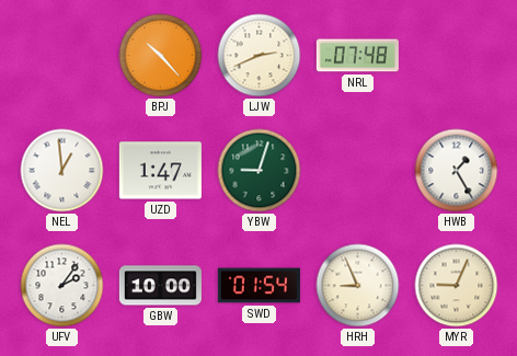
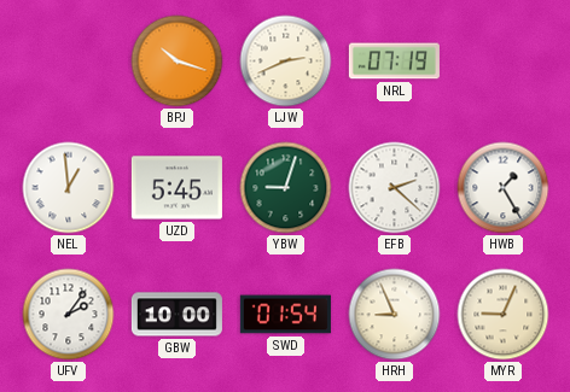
BPJ: 10:23 -> 10:18
NRL: 07:48 -> 07:19
UZD: 1:47 -> 5:45
EFB: none -> 2:22
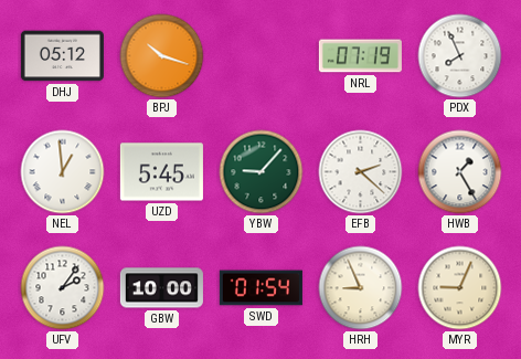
DHJ: none -> 05:12
LJW: 2:41 -> none
PDX: none -> 7:56
YBW: 9:03 -> 9:07
